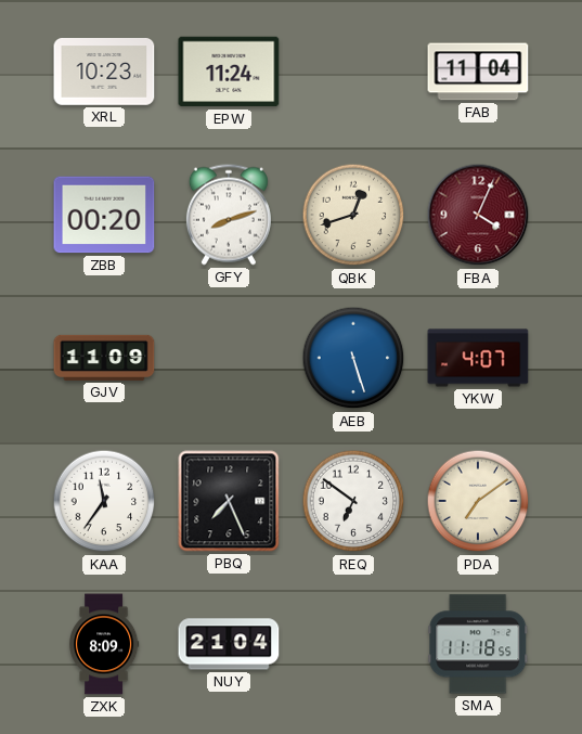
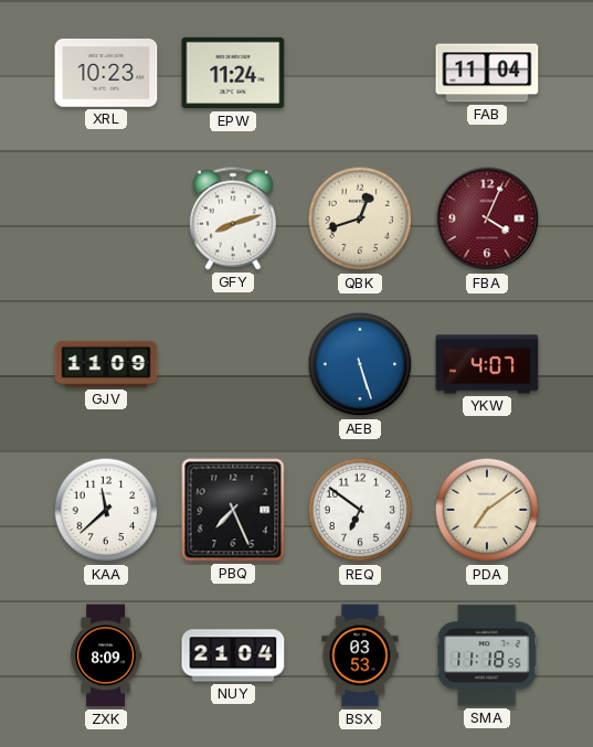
ZBB: 00:20 -> none
KAA: 11:36 -> 11:38
BSX: none -> 03:53
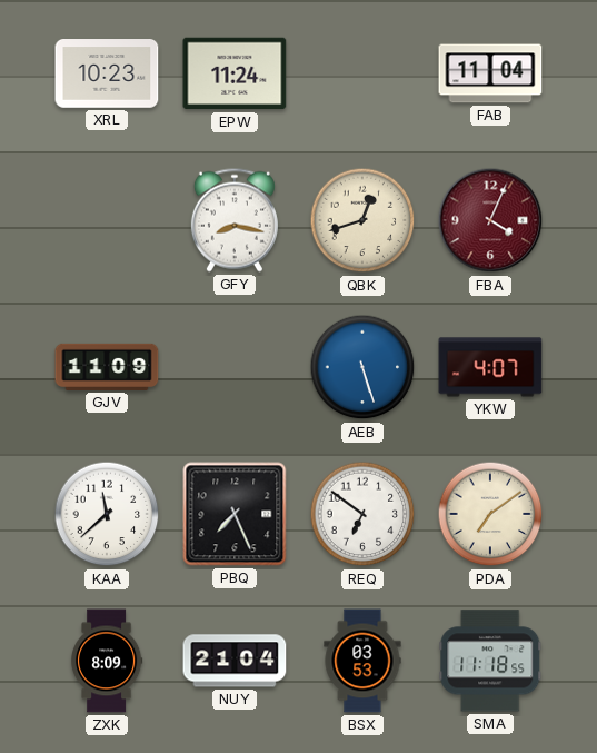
GFY: 8:12 -> 8:17
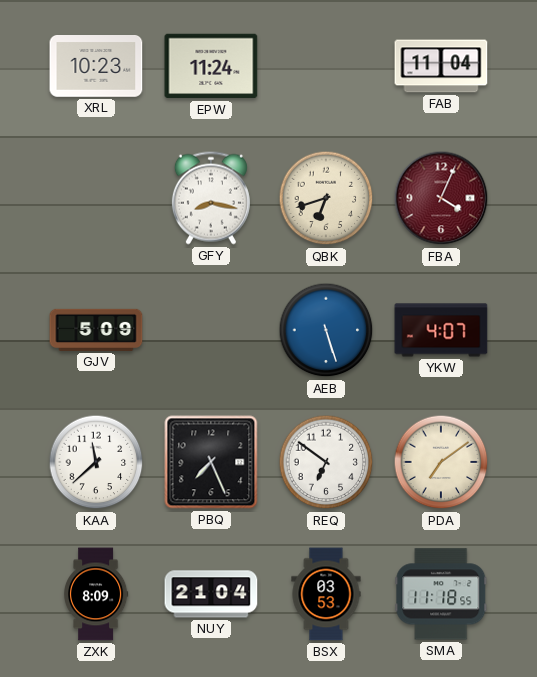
QBK: 12:42 -> 6:42
GJV: 11:09 -> 5:09
